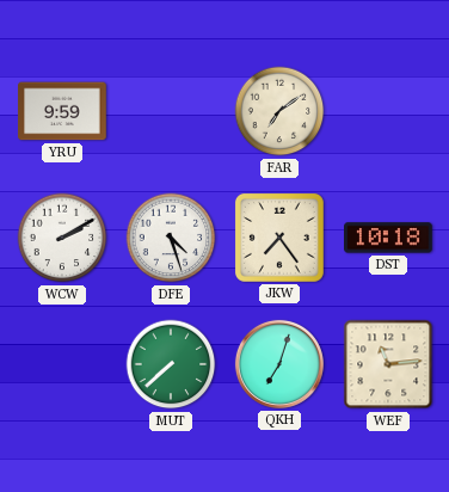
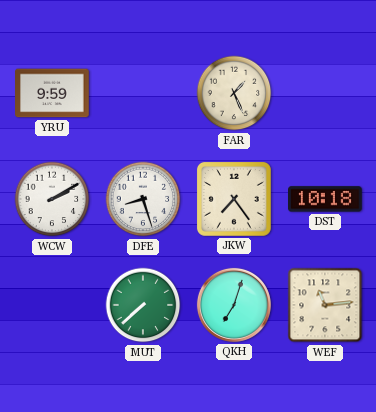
FAR: 7:09 -> 1:26
DFE: 4:27 -> 8:27
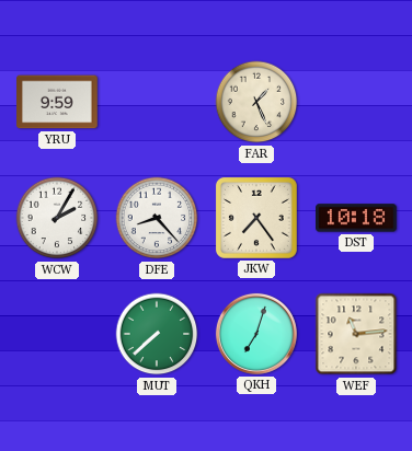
WCW: 2:10 -> 2:05
DFE: 8:27 -> 8:23
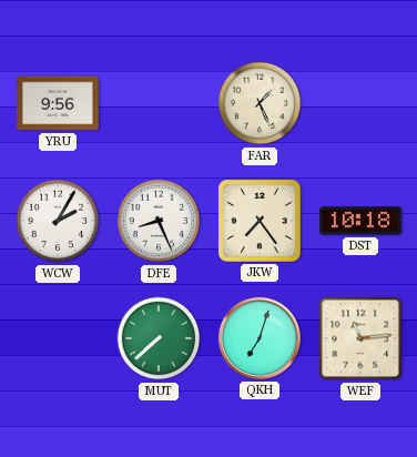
YRU: 9:59 -> 9:56
DFE: 8:23 -> 8:26
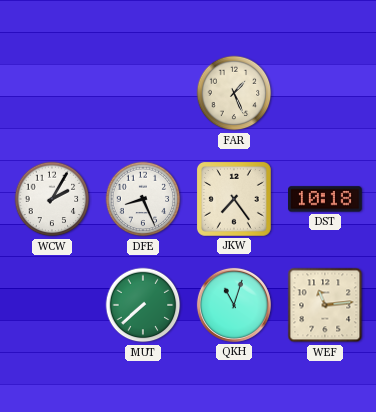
YRU: 9:56 -> none
QKH: 7:03 -> 11:03
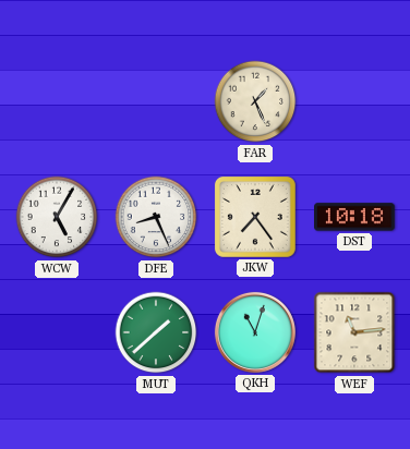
WCW: 2:05 -> 5:05
MUT: 7:38 -> 1:38
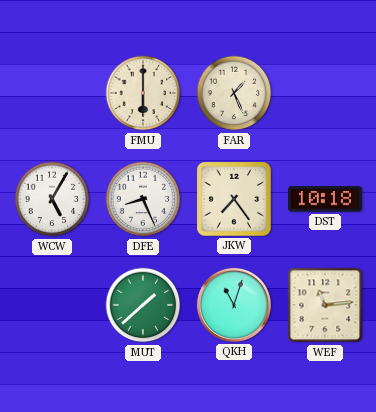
FMU: none -> 6:00
